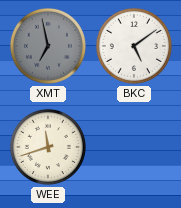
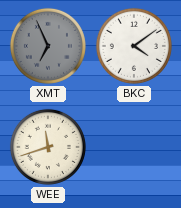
XMT: 6:58 -> 6:56
BKC: 5:09 -> 4:09
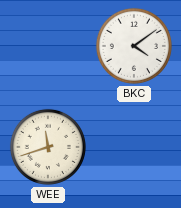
XMT: 6:56 -> none
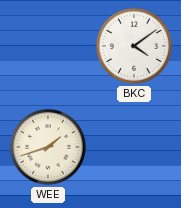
WEE: 11:42 -> 1:42
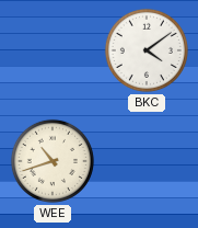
WEE: 1:42 -> 10:42
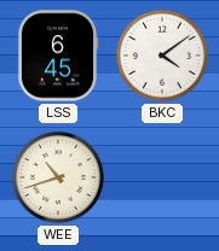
LSS: none -> 6:45
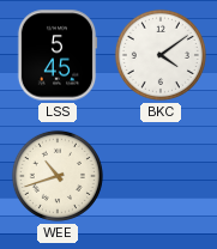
LSS: 6:45 -> 5:45
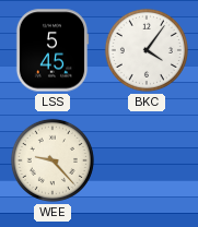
BKC: 4:09 -> 4:06
WEE: 10:42 -> 9:23
